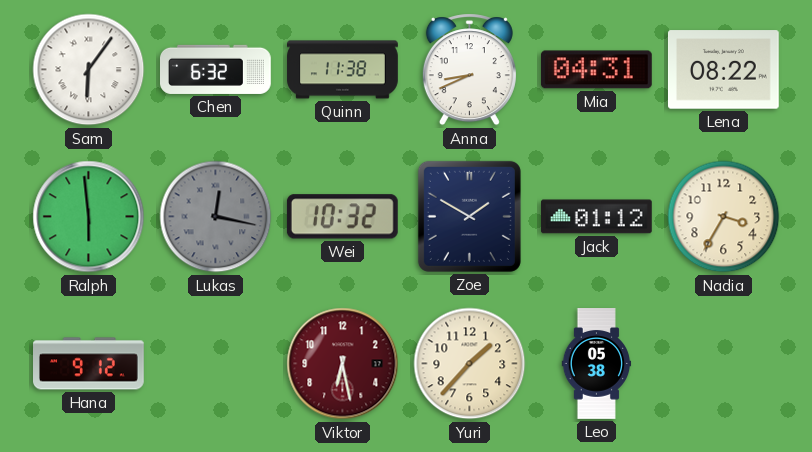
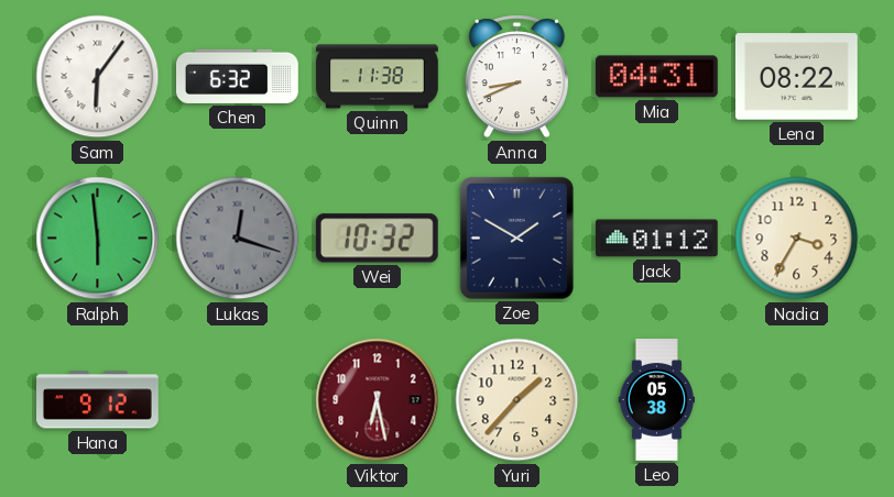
Lukas: 12:17 -> 12:18
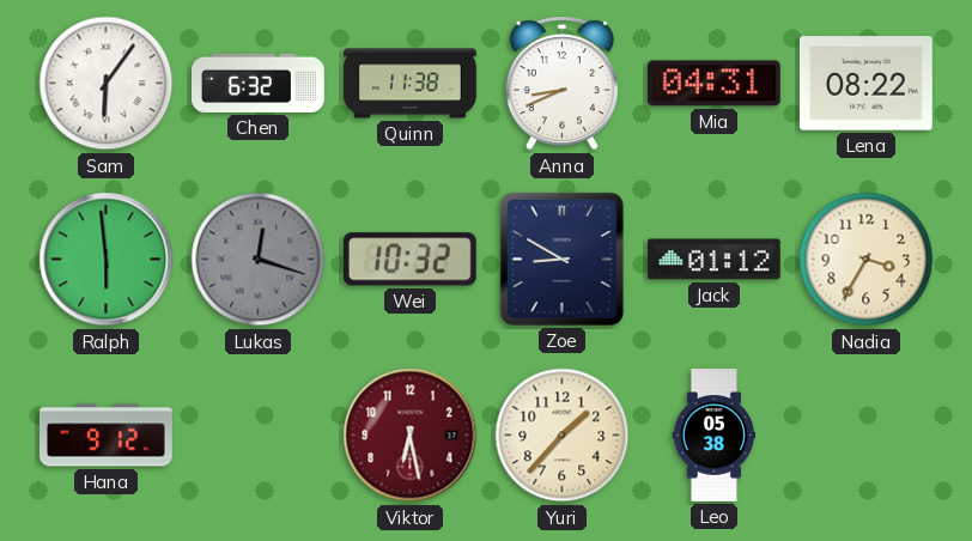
Zoe: 1:50 -> 8:50
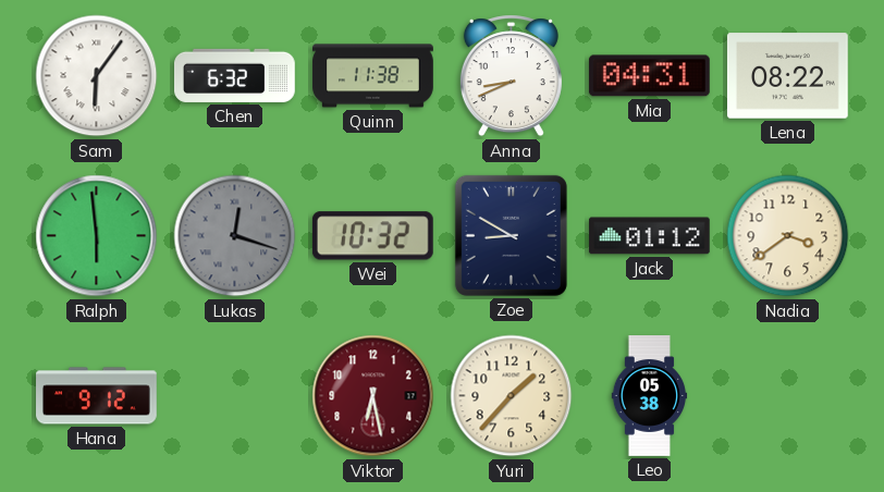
Nadia: 3:35 -> 3:39
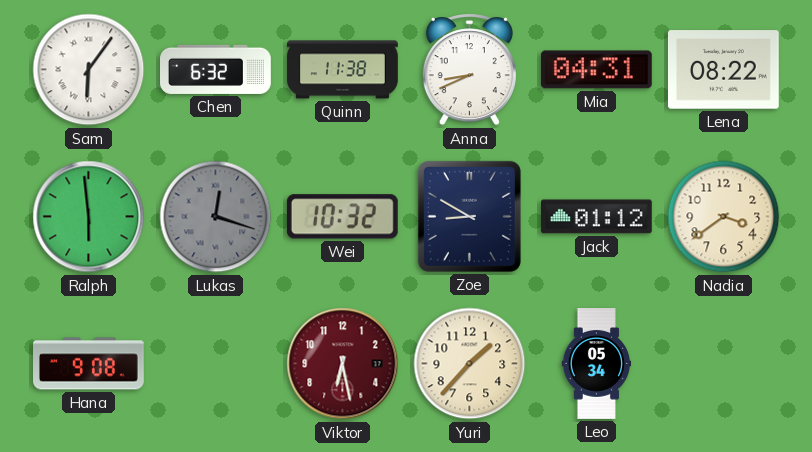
Hana: 9:12 -> 9:08
Leo: 05:38 -> 05:34
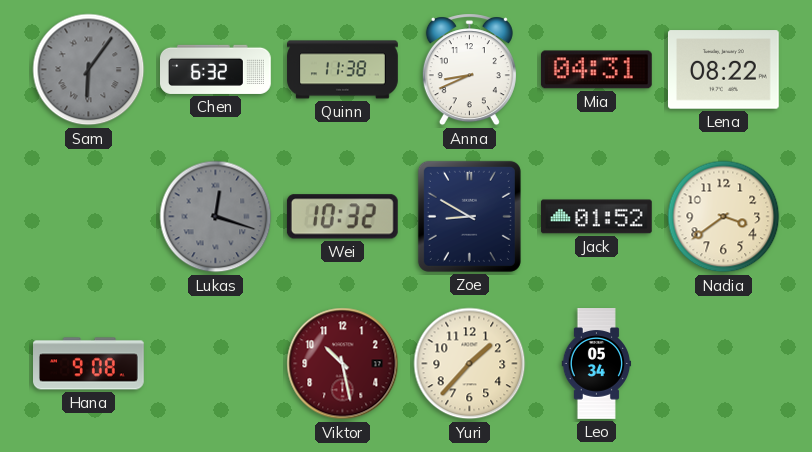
Sam dial: white -> grey
Ralph: 5:59 -> none
Jack: 01:12 -> 01:52
Viktor: 6:28 -> 10:28
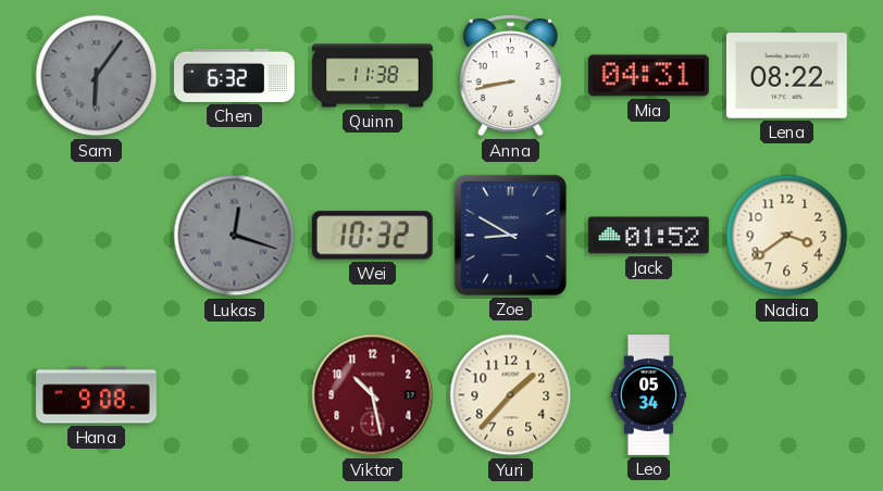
Anna: 8:41 -> 8:43
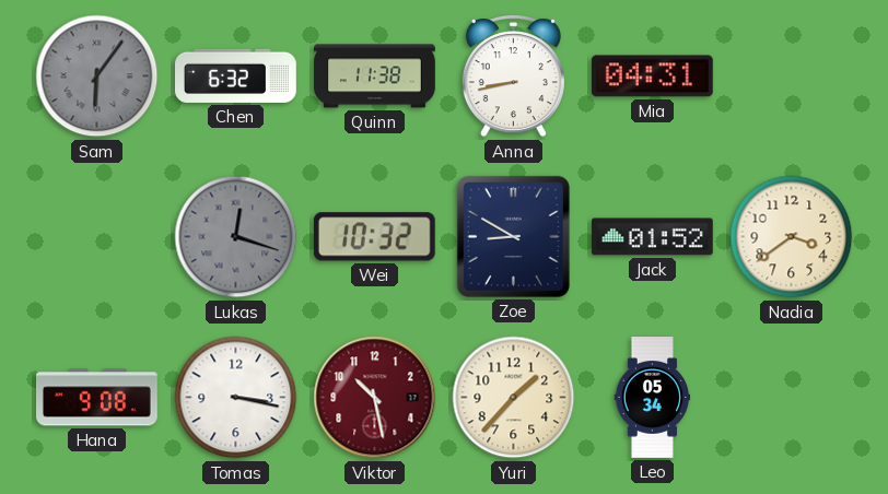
Lena: 08:22 -> none
Tomas: none -> 3:17
